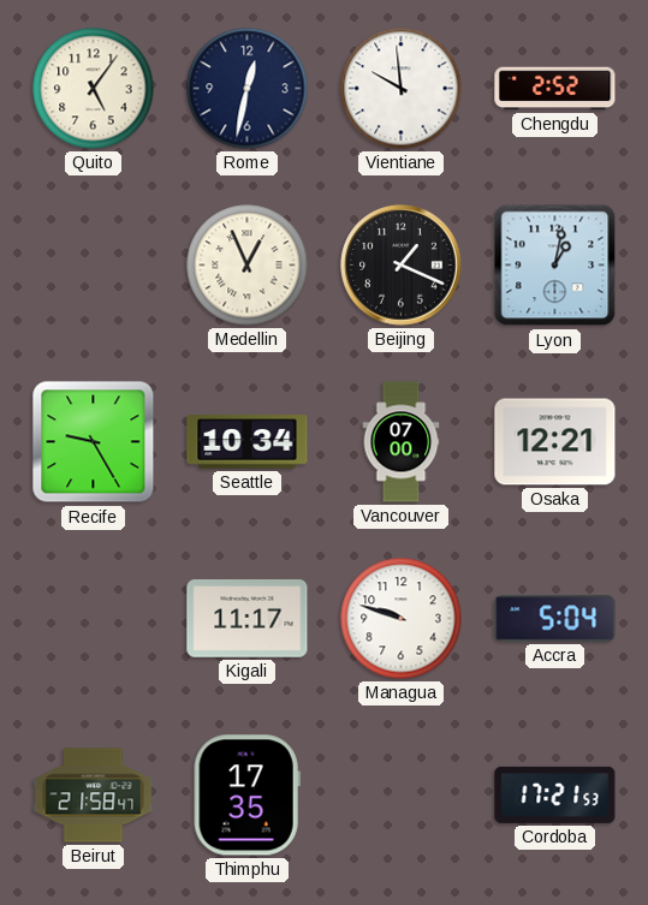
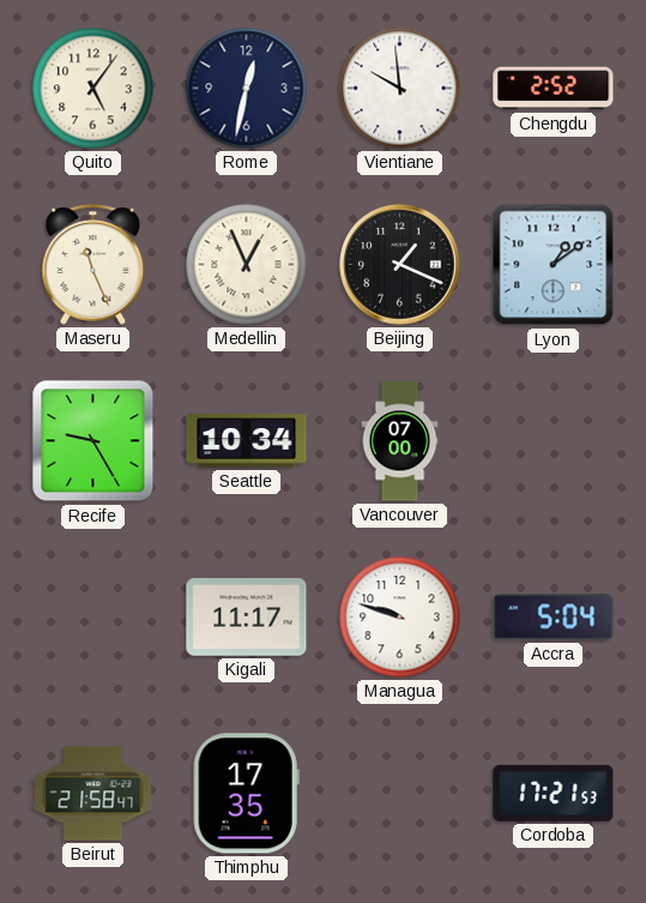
Maseru: none -> 11:26
Lyon: 1:02 -> 1:09
Osaka: 12:21 -> none
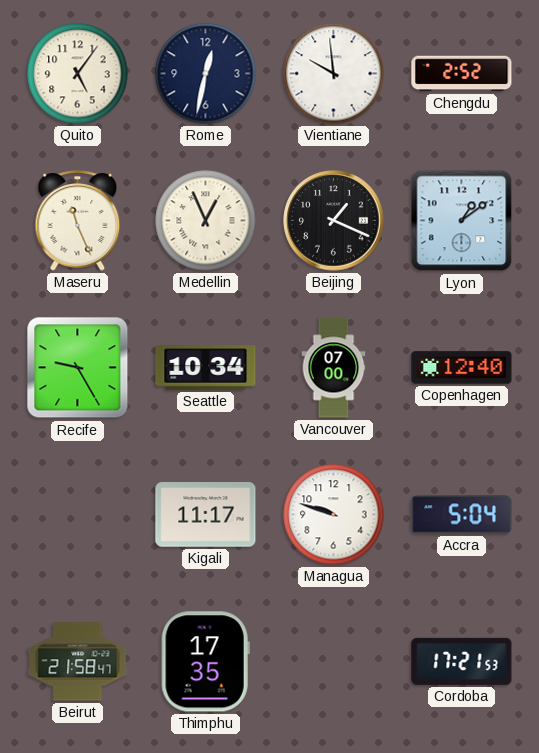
Copenhagen: none -> 12:40
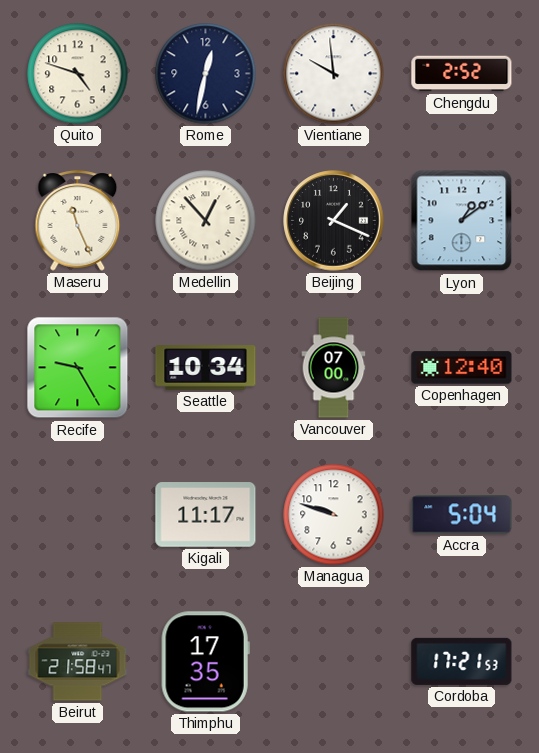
Quito: 5:06 -> 4:48
Medellin: 12:56 -> 12:53
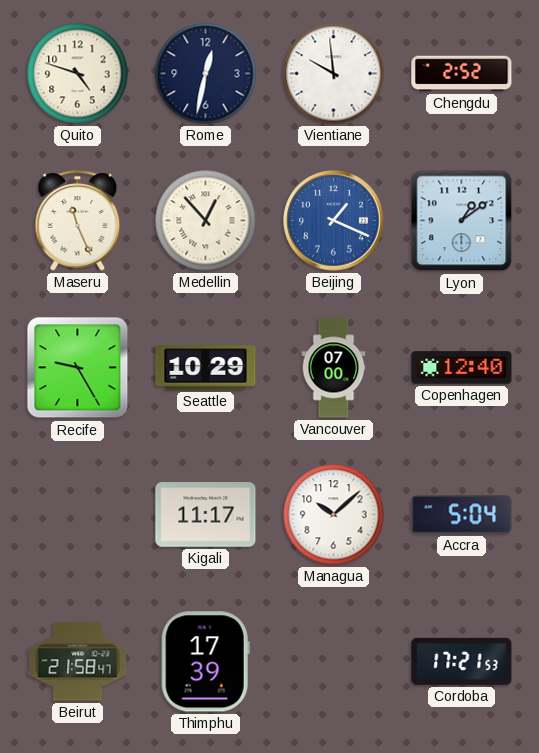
Beijing dial: black -> blue
Seattle: 10:34 -> 10:29
Managua: 9:48 -> 10:08
Thimphu: 17:35 -> 17:39
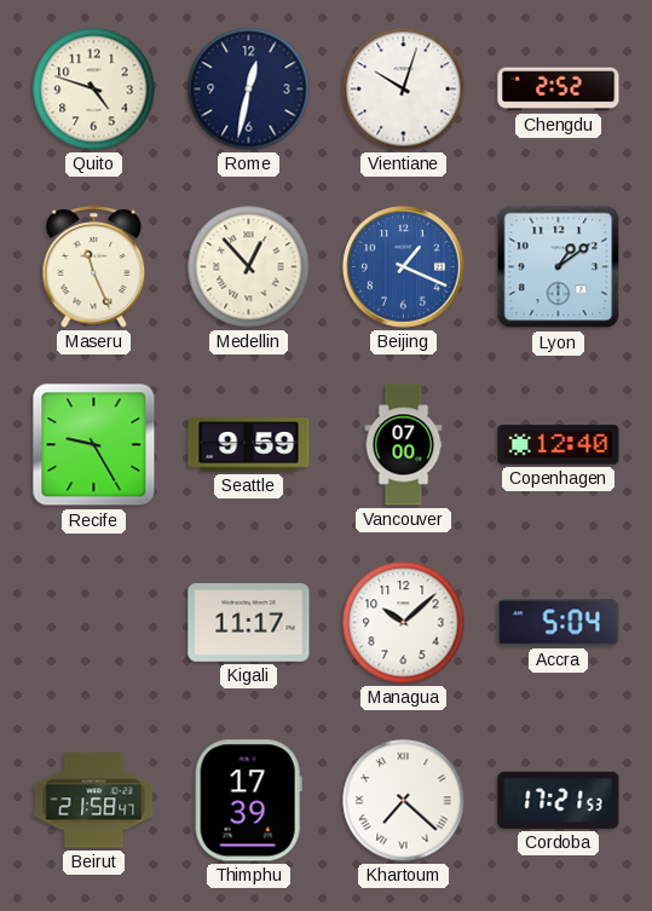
Vientiane: 9:59 -> 10:03
Seattle: 10:29 -> 9:59
Khartoum: none -> 7:22
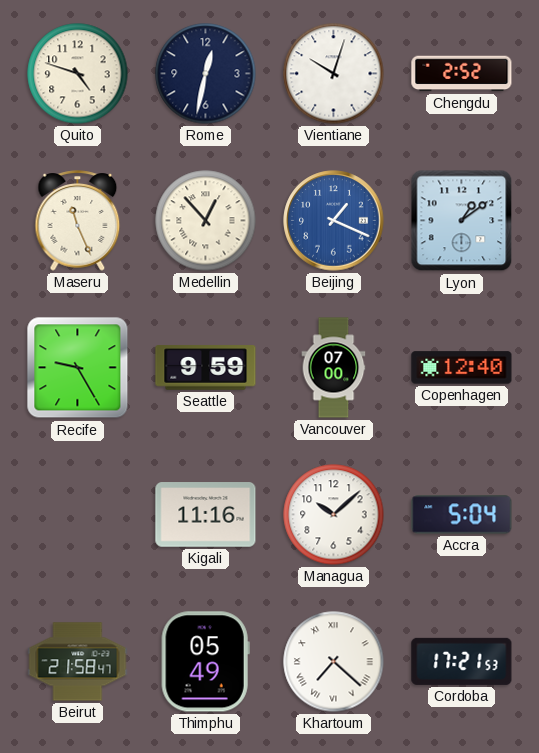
Kigali: 11:17 -> 11:16
Thimphu: 17:39 -> 05:49
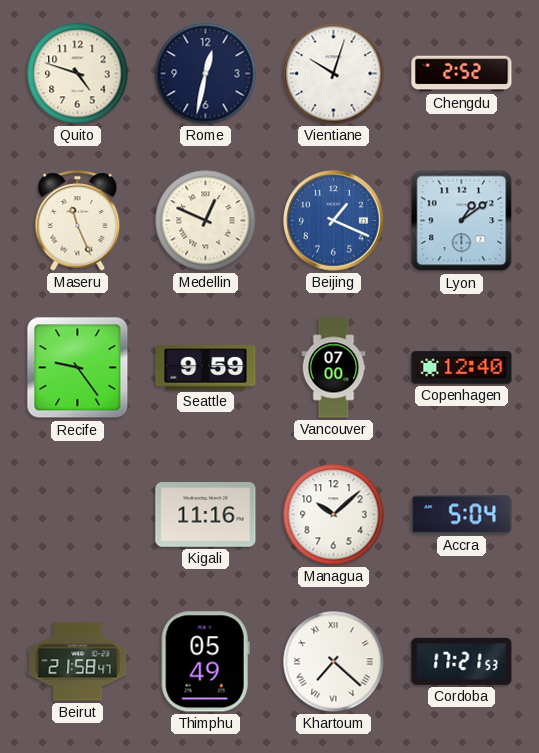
Medellin: 12:53 -> 12:49
Recife: 9:25 -> 9:24
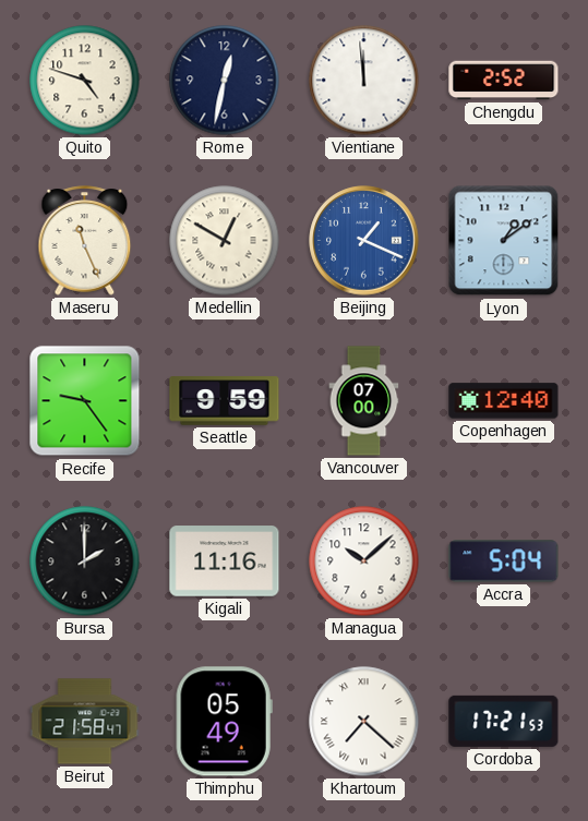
Vientiane: 10:03 -> 11:59
Medellin: 12:49 -> 12:50
Bursa: none -> 2:00
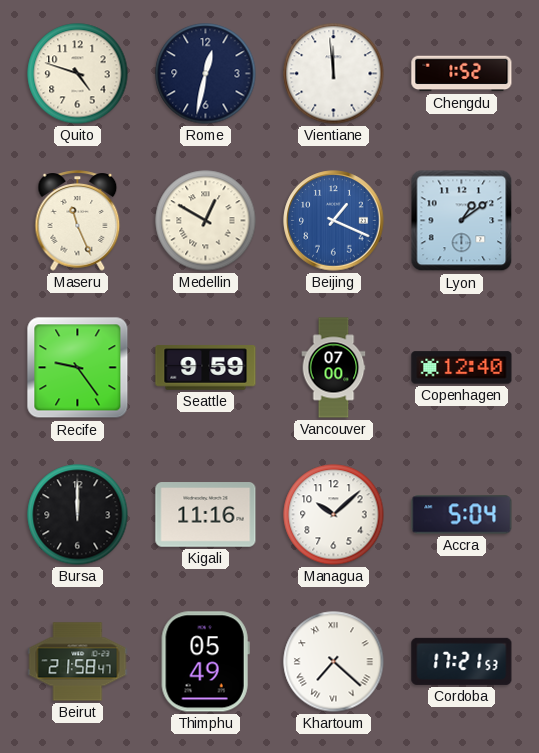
Chengdu: 2:52 -> 1:52
Bursa: 2:00 -> 12:00
